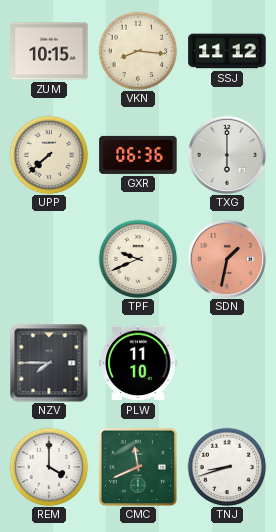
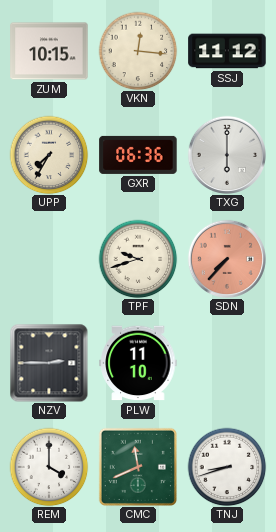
VKN: 8:16 -> 12:16
UPP: 7:38 -> 7:35
TPF: 9:41 -> 9:42
SDN: 1:32 -> 7:37
NZV: 7:45 -> 2:45
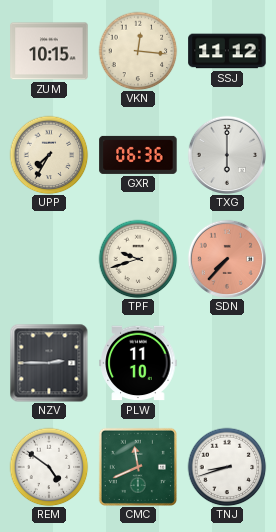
REM: 4:00 -> 4:51
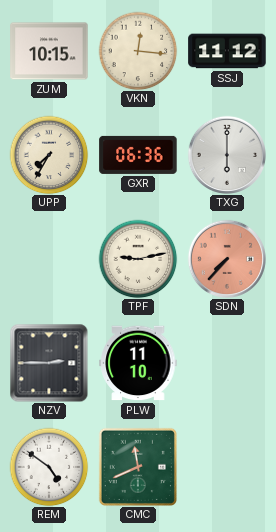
TPF: 9:42 -> 9:13
TNJ: 8:42 -> none
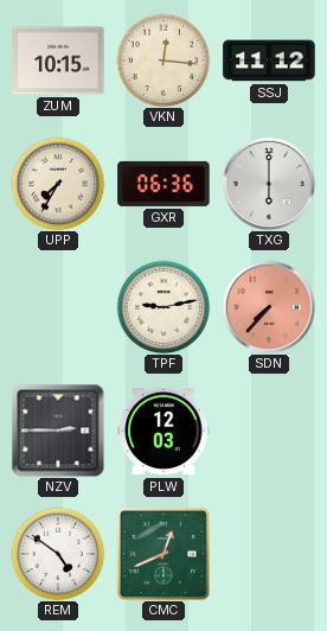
PLW: 11:10 -> 12:03
CMC: 11:41 -> 12:41
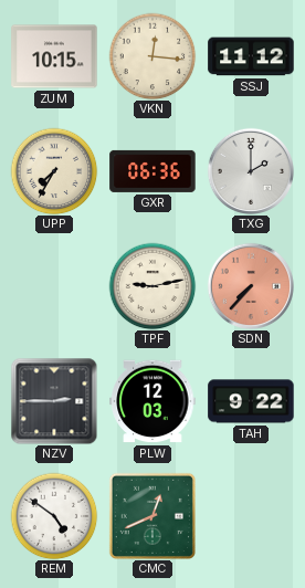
TXG: 6:00 -> 2:00
TAH: none -> 9:22
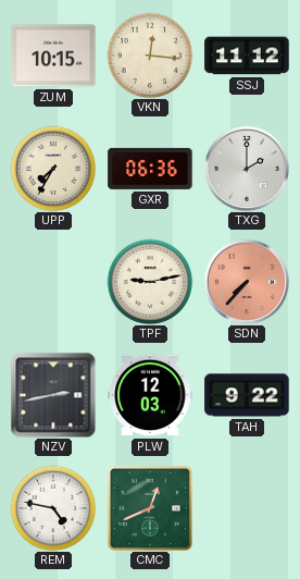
NZV: 2:45 -> 2:43
REM: 4:51 -> 4:47
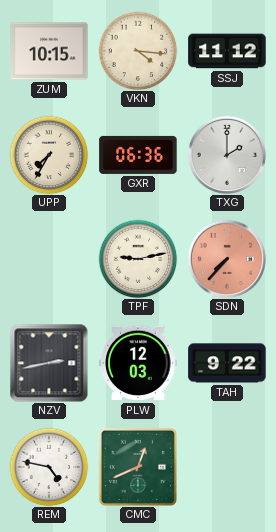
VKN: 12:16 -> 4:16
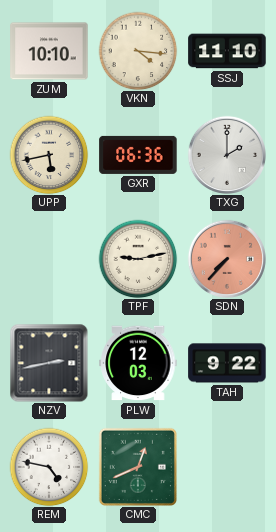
ZUM: 10:15 -> 10:10
SSJ: 11:12 -> 11:10
UPP: 7:35 -> 5:43
